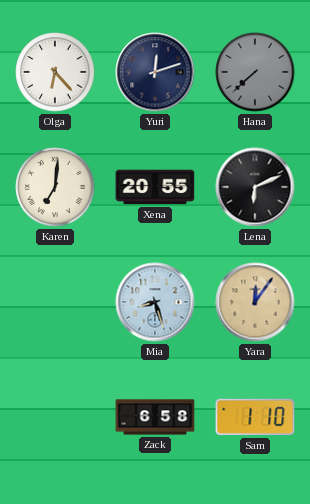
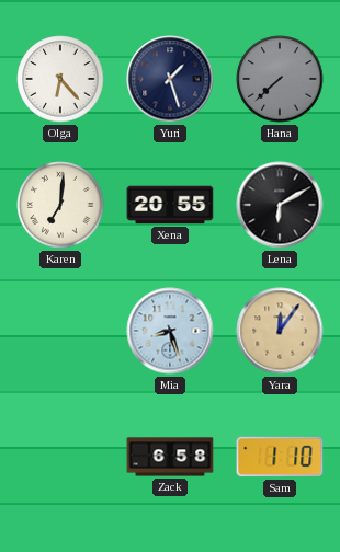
Yuri: 12:12 -> 1:27
Lena: 6:11 -> 6:10
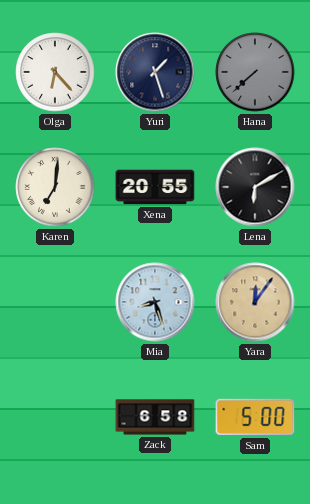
Sam: 1:10 -> 5:00
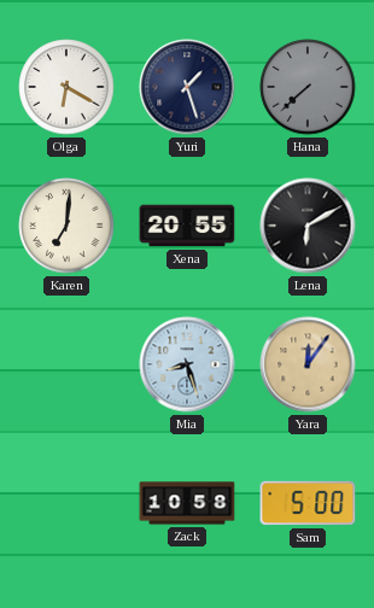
Olga: 6:23 -> 6:20
Zack: 6:58 -> 10:58
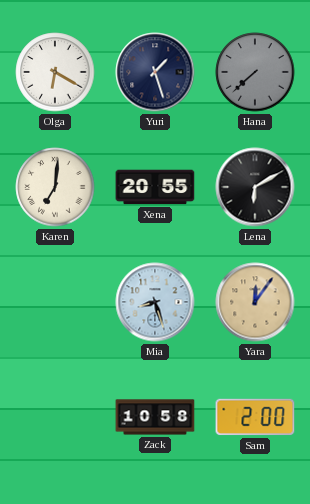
Sam: 5:00 -> 2:00
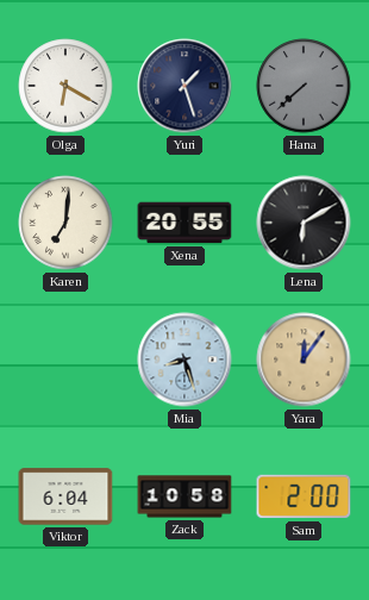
Viktor: none -> 6:04
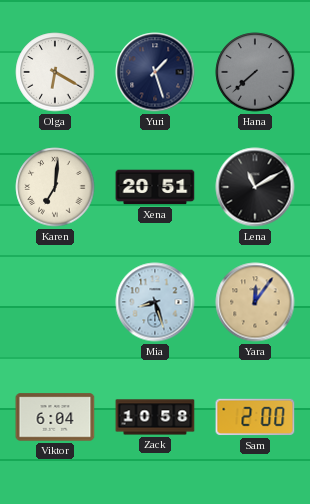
Xena: 20:55 -> 20:51
Lena: 6:10 -> 11:10
